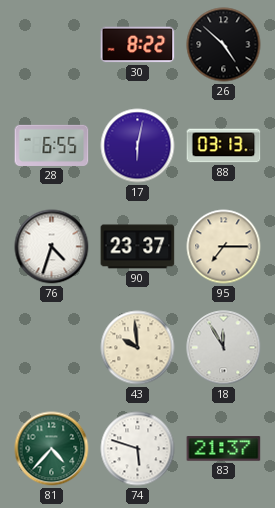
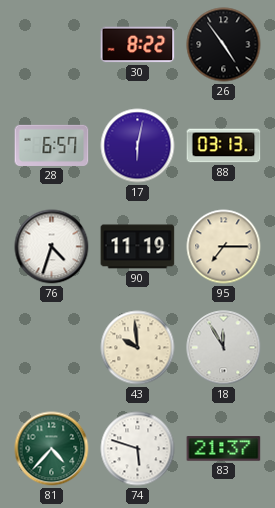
26: 4:52 -> 4:54
28: 6:55 -> 6:57
90: 23:37 -> 11:19
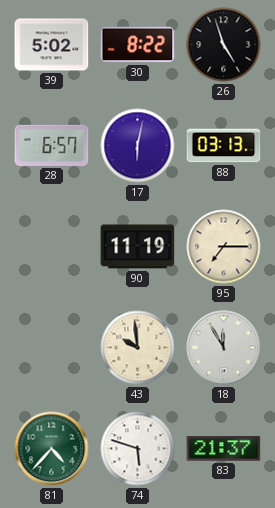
39: none -> 5:02
26: 4:54 -> 4:57
76: 4:33 -> none
